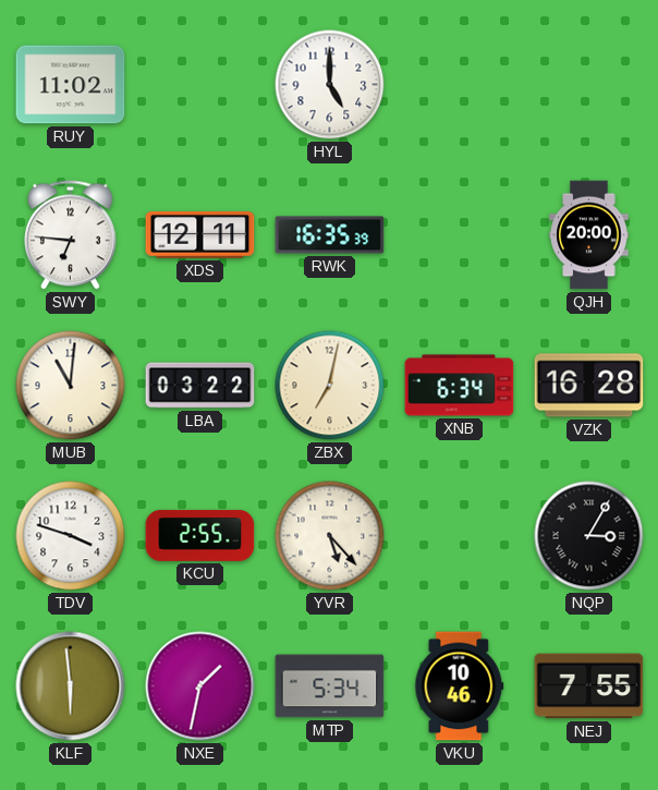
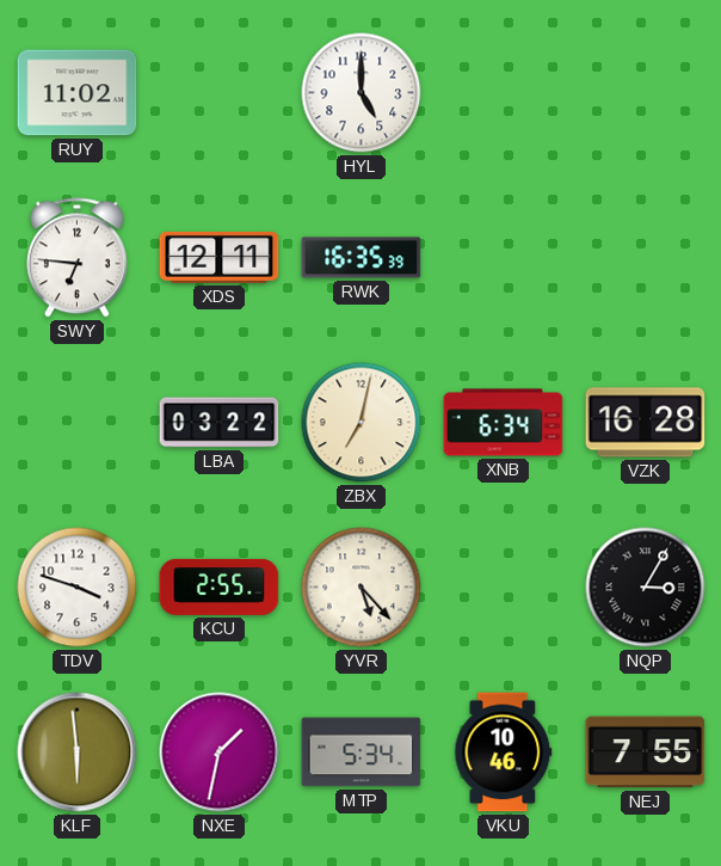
QJH: 20:00 -> none
MUB: 11:01 -> none
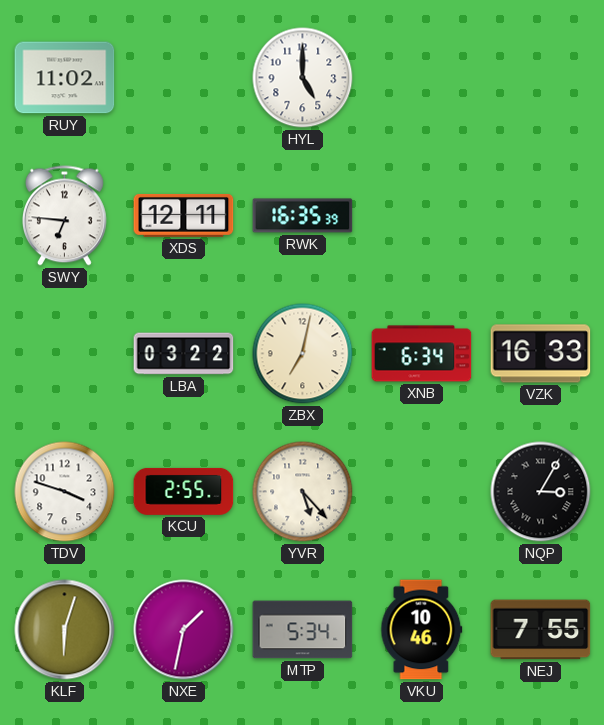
VZK: 16:28 -> 16:33
KLF: 5:59 -> 6:03
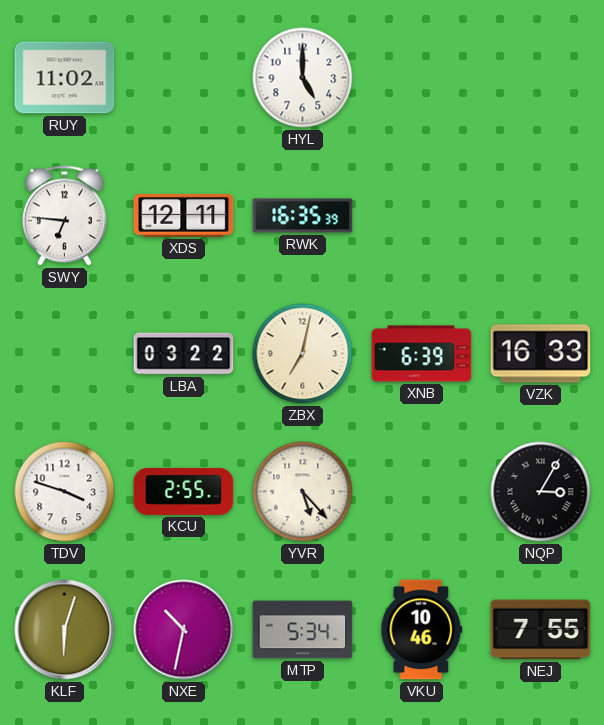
XNB: 6:34 -> 6:39
NXE: 1:32 -> 10:32
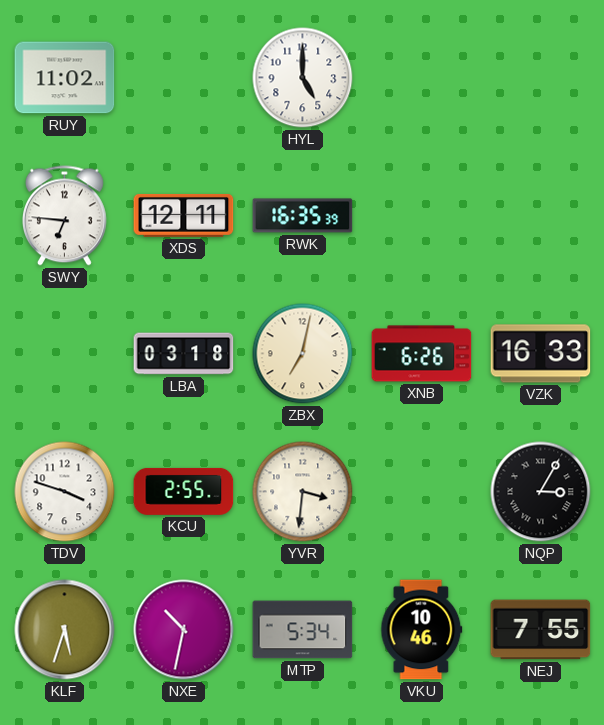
LBA: 03:22 -> 03:18
XNB: 6:39 -> 6:26
YVR: 5:23 -> 3:31
KLF: 6:03 -> 5:33
